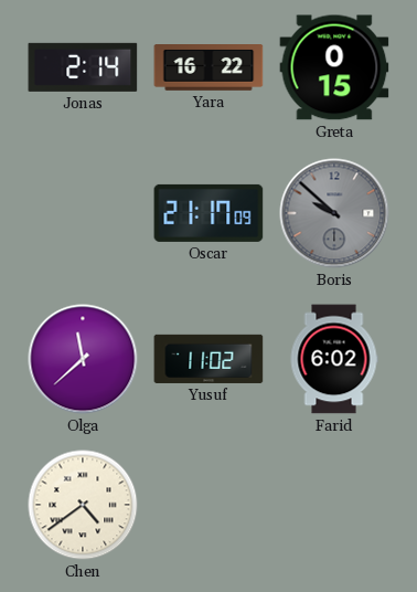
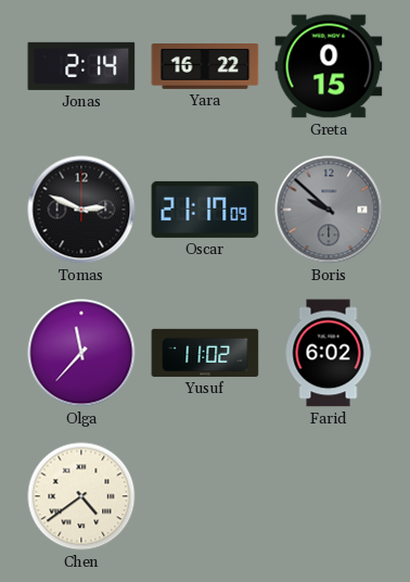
Tomas: none -> 2:49
Olga: 11:38 -> 11:37
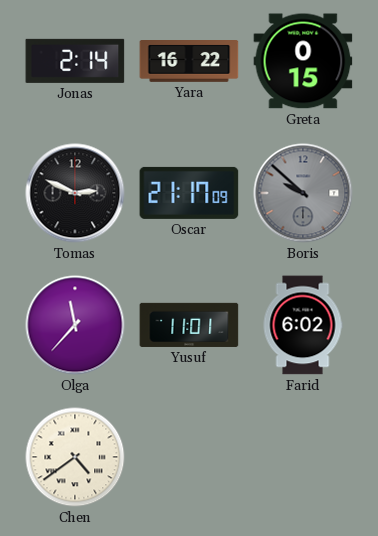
Yusuf: 11:02 -> 11:01
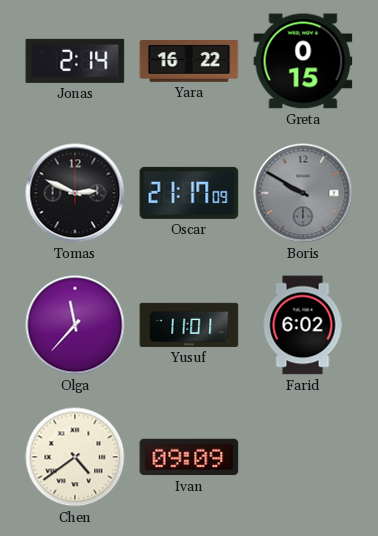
Boris: 9:52 -> 9:50
Ivan: none -> 09:09
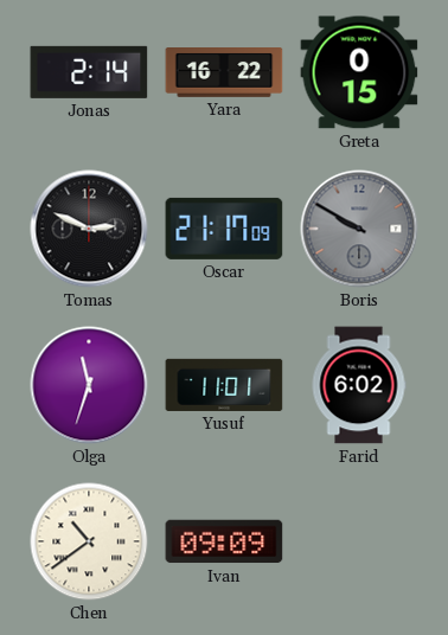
Olga: 11:37 -> 11:33
Chen: 4:39 -> 10:39
